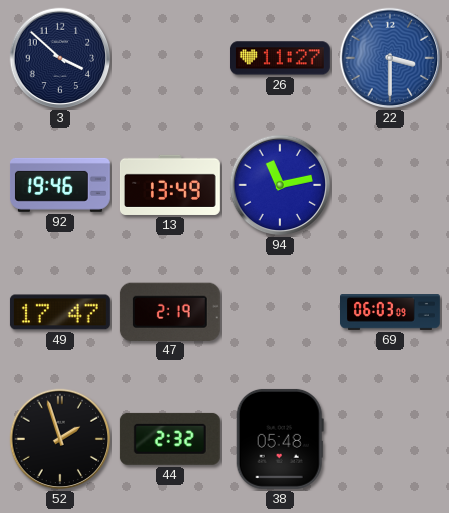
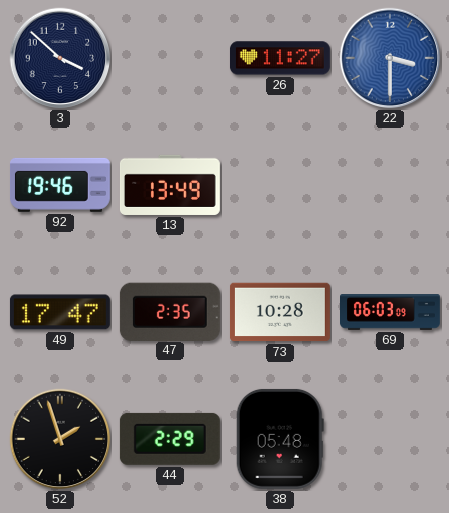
94: 11:13 -> none
47: 2:19 -> 2:35
73: none -> 10:28
44: 2:32 -> 2:29
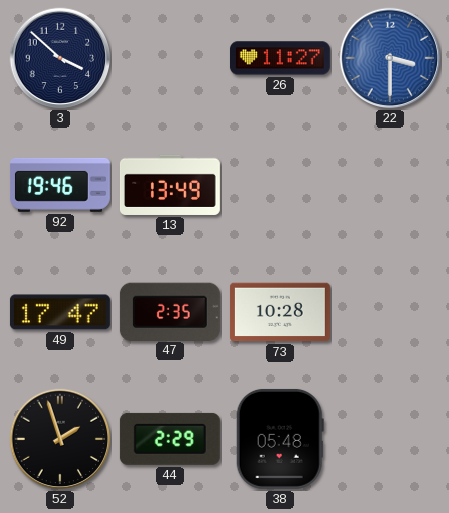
69: 06:03 -> none
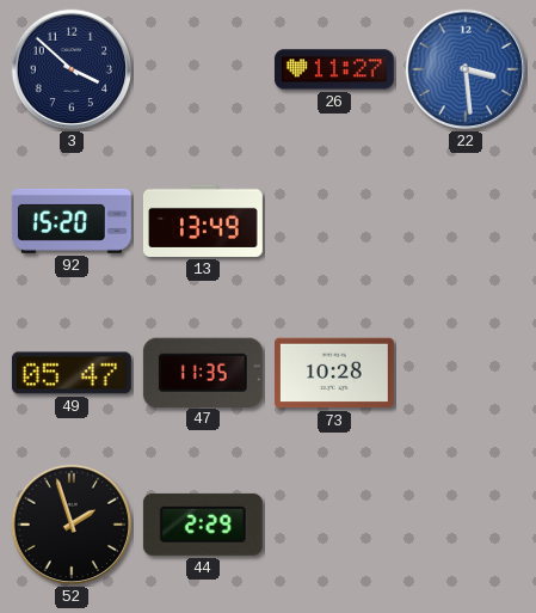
22: 3:30 -> 3:29
92: 19:46 -> 15:20
49: 17:47 -> 05:47
47: 2:35 -> 11:35
38: 05:48 -> none
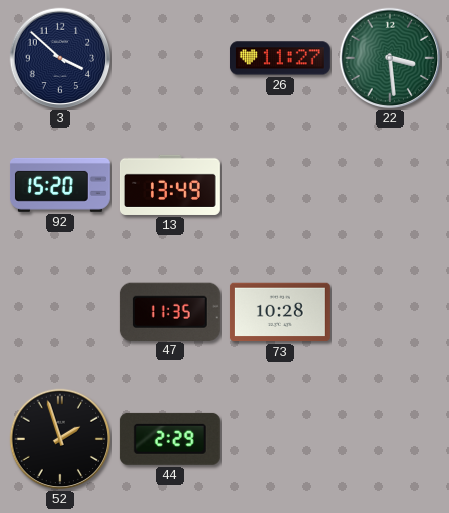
22 dial: blue -> green
49: 05:47 -> none
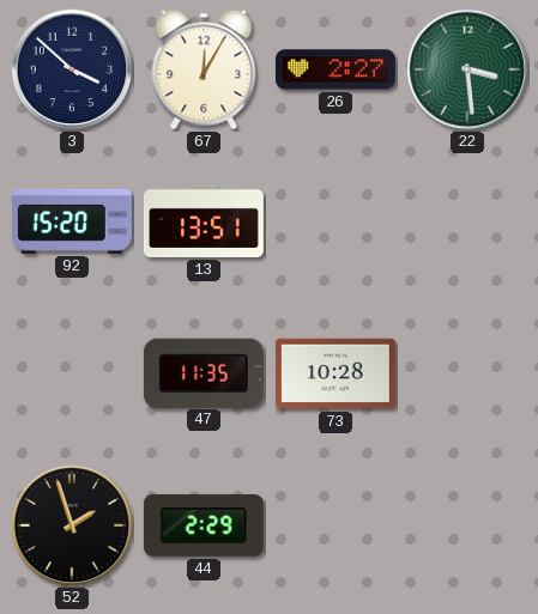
67: none -> 12:05
26: 11:27 -> 2:27
13: 13:49 -> 13:51
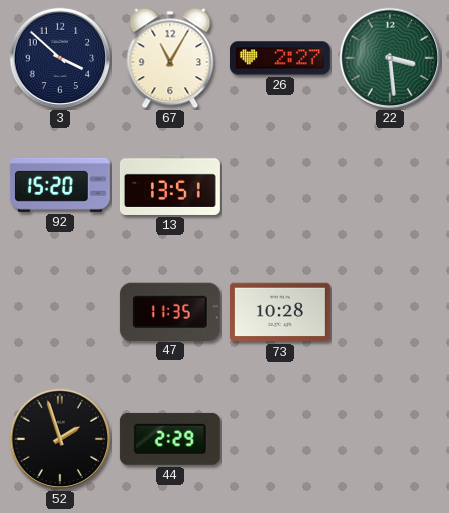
67: 12:05 -> 11:05
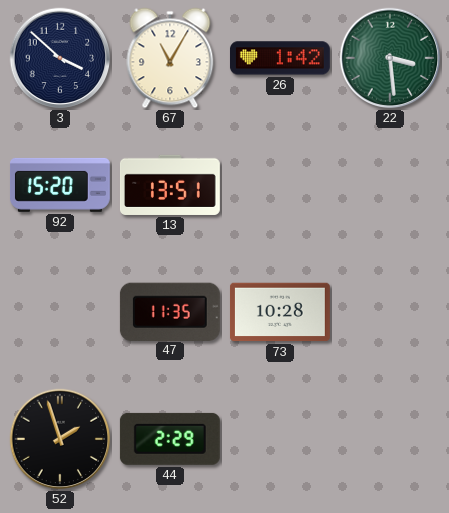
26: 2:27 -> 1:42
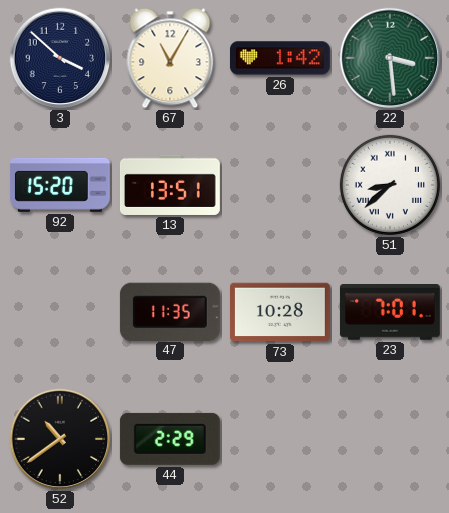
51: none -> 8:38
23: none -> 7:01
52: 1:57 -> 10:39
